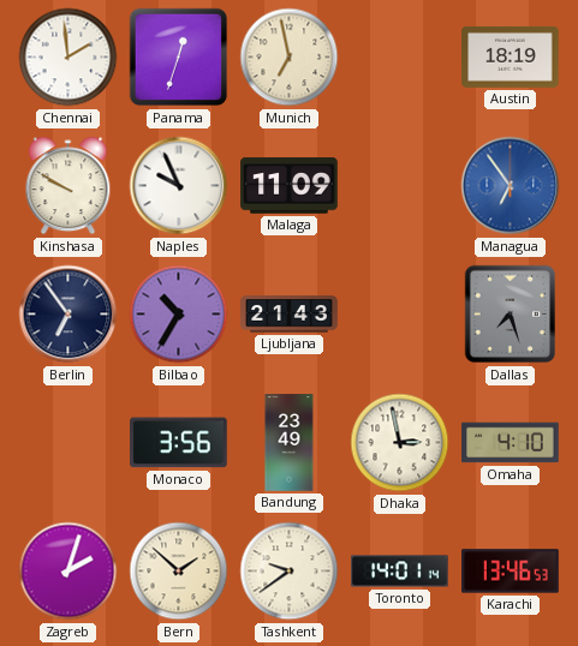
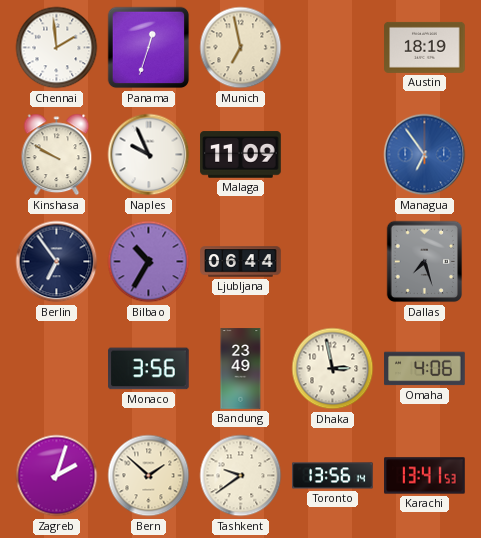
Ljubljana: 21:43 -> 06:44
Omaha: 4:10 -> 4:06
Toronto: 14:01 -> 13:56
Karachi: 13:46 -> 13:41
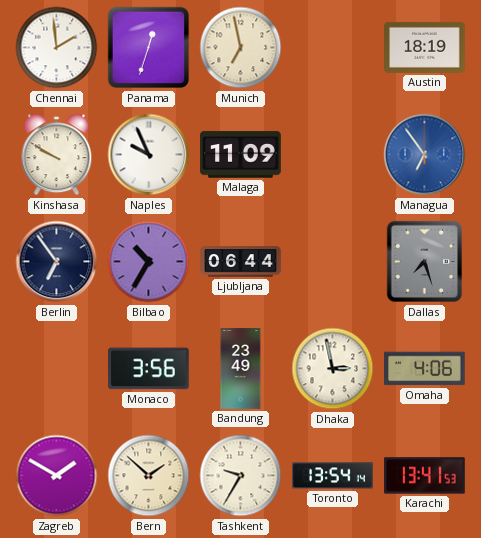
Zagreb: 2:03 -> 1:50
Tashkent: 9:39 -> 9:35
Toronto: 13:56 -> 13:54
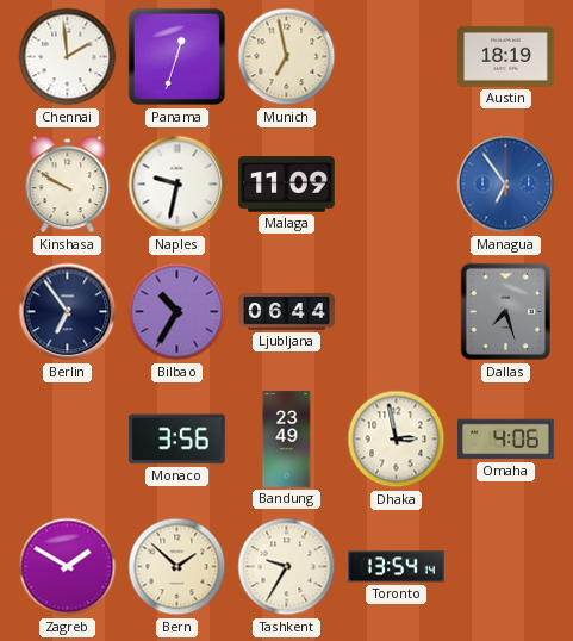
Naples: 9:56 -> 9:32
Karachi: 13:41 -> none
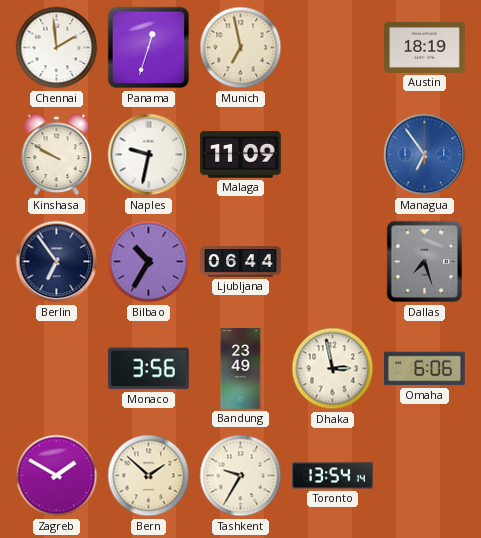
Omaha: 4:06 -> 6:06
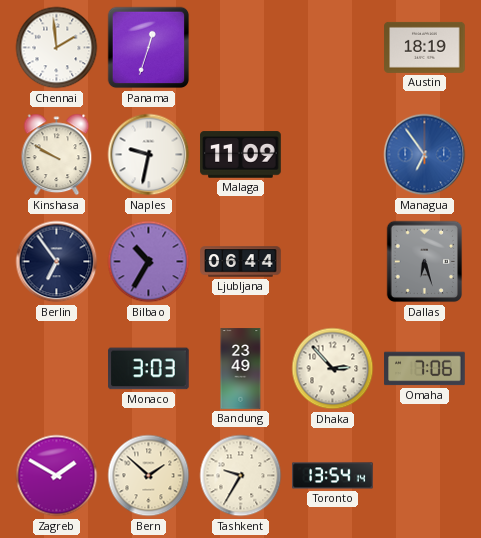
Munich: 6:58 -> none
Dallas: 7:27 -> 6:27
Monaco: 3:56 -> 3:03
Dhaka: 2:58 -> 2:53
Omaha: 6:06 -> 7:06
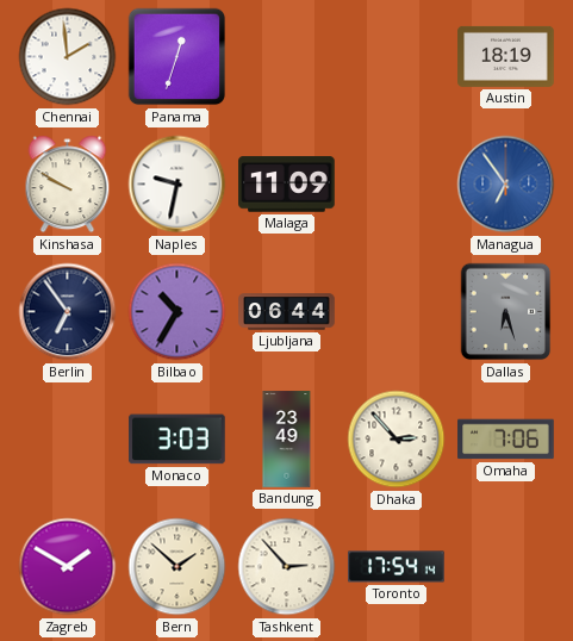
Tashkent: 9:35 -> 2:53
Toronto: 13:54 -> 17:54
